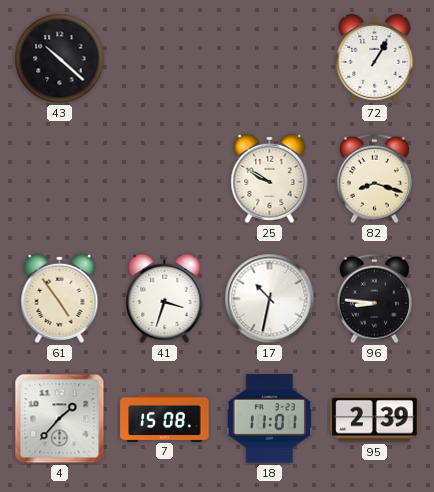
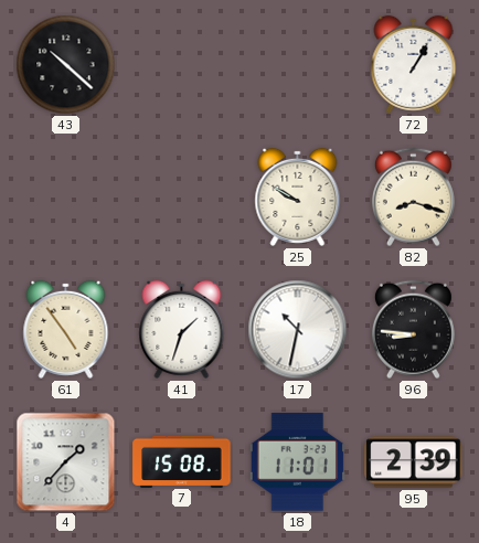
41: 3:33 -> 1:33
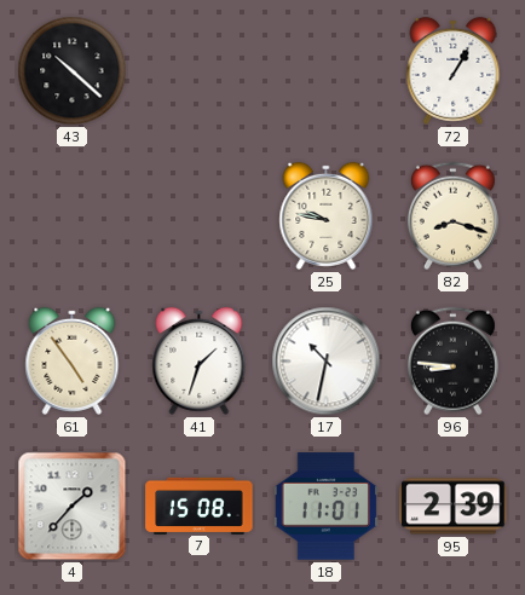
25: 9:50 -> 9:47
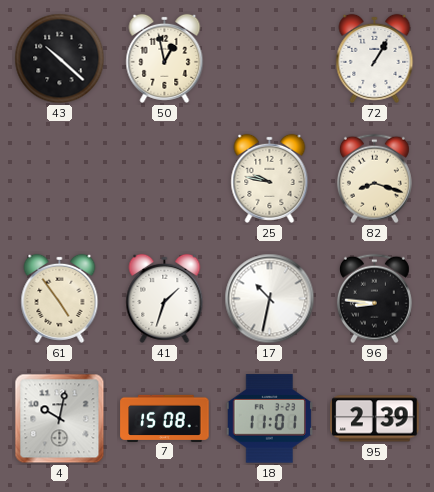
50: none -> 12:58
4: 1:37 -> 10:02
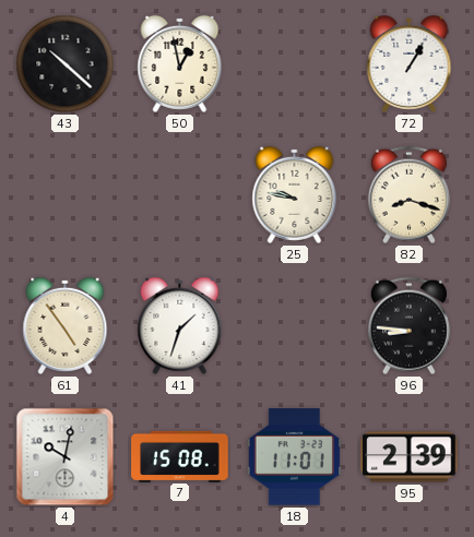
17: 10:32 -> none
